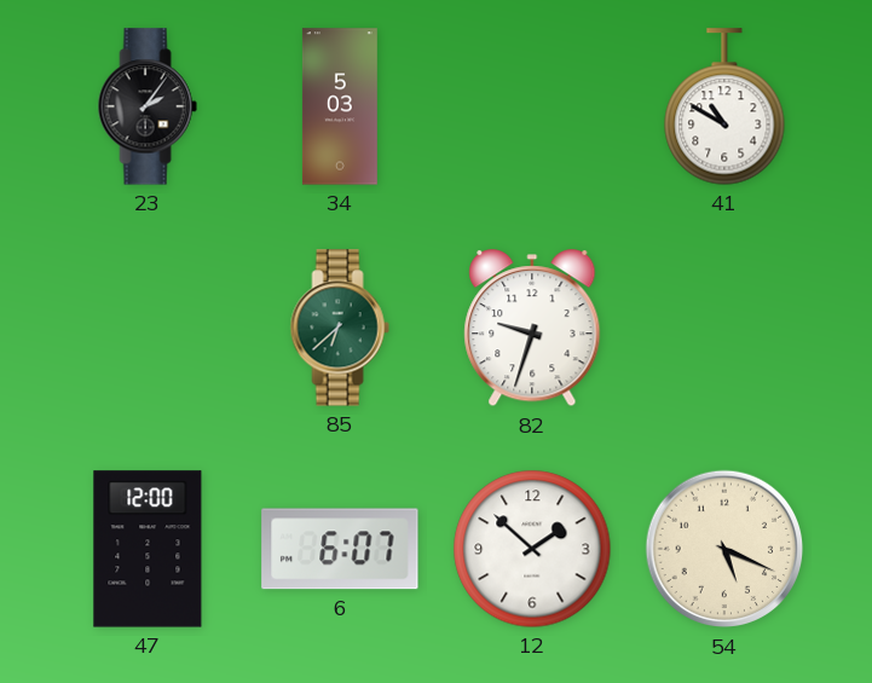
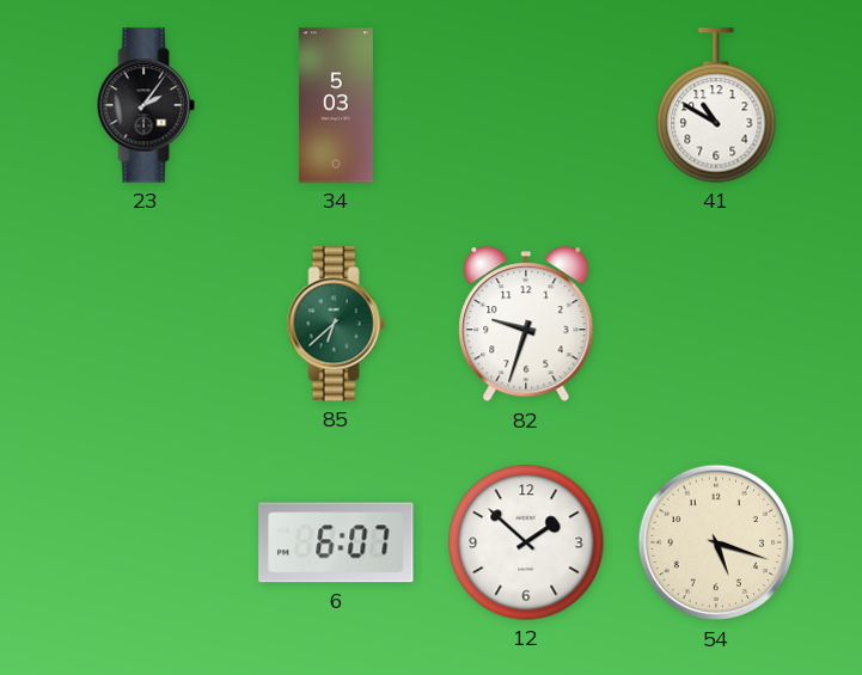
47: 12:00 -> none
54: 5:19 -> 5:18
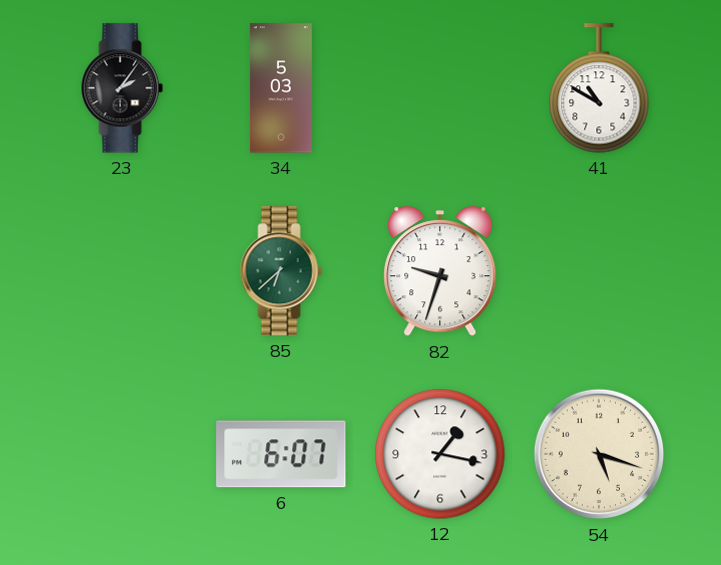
12: 1:52 -> 1:17
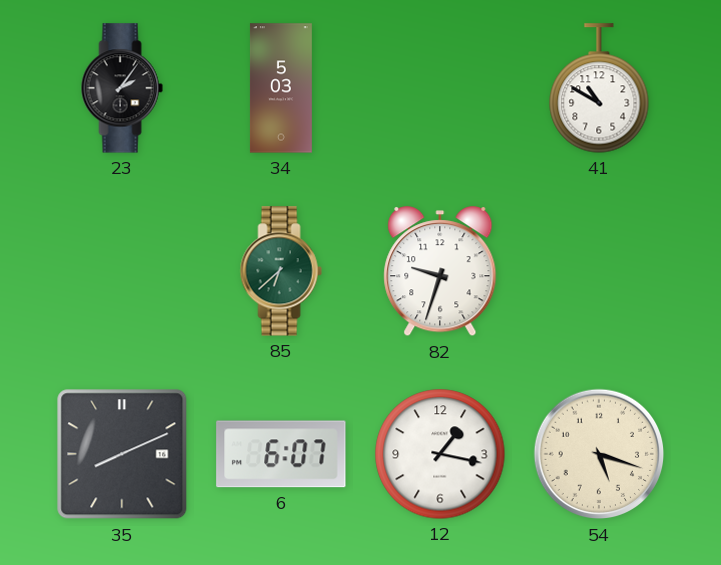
35: none -> 8:11
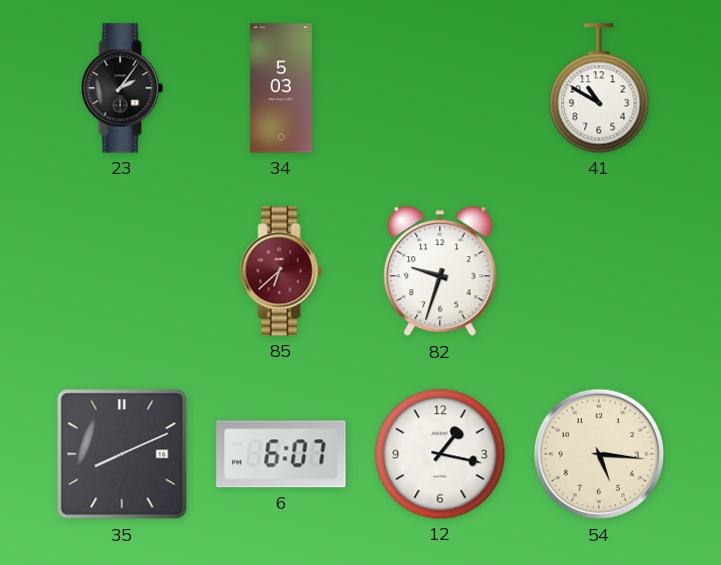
85 dial: green -> burgundy
54: 5:18 -> 5:16
